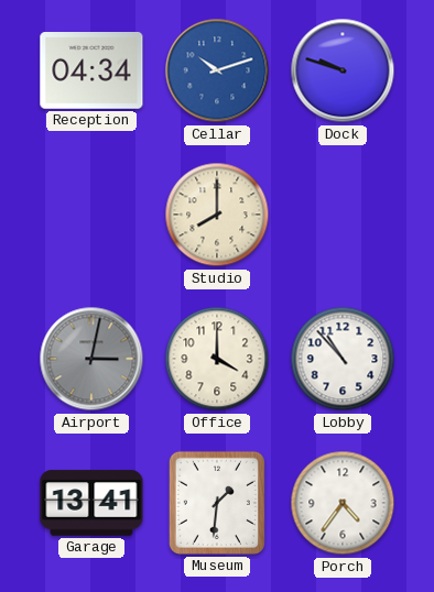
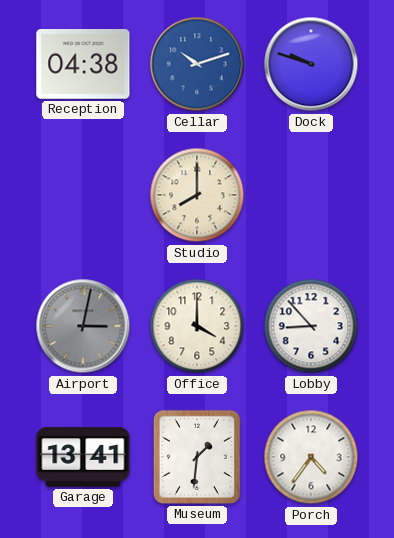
Reception: 04:34 -> 04:38
Lobby: 10:53 -> 8:53
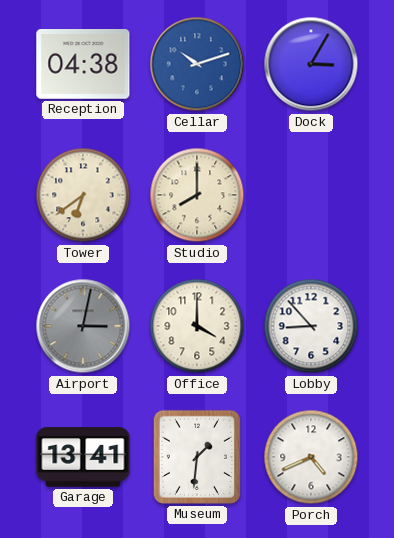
Dock: 9:48 -> 3:05
Tower: none -> 6:39
Porch: 4:36 -> 4:41
